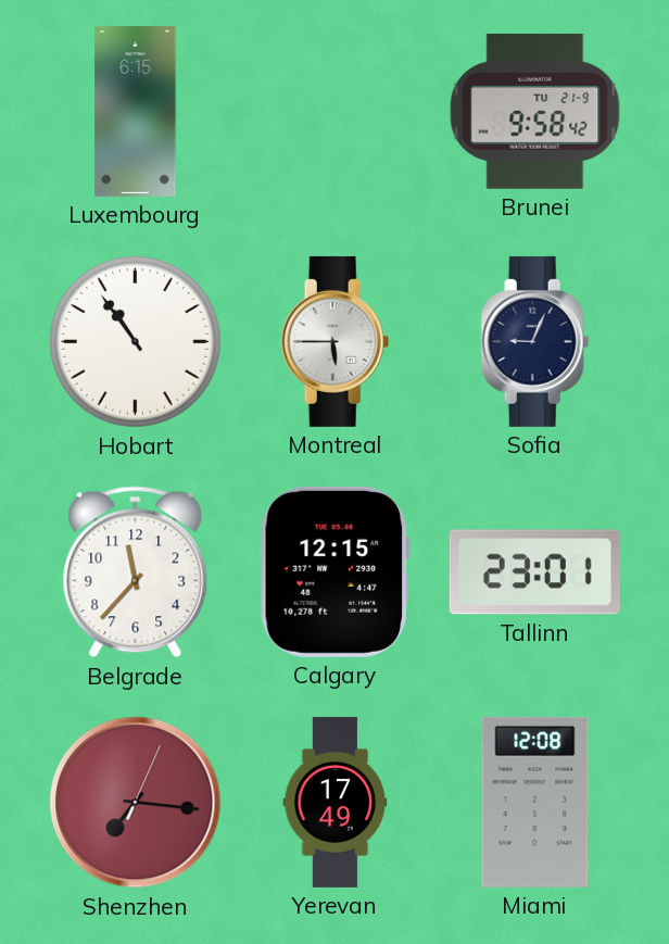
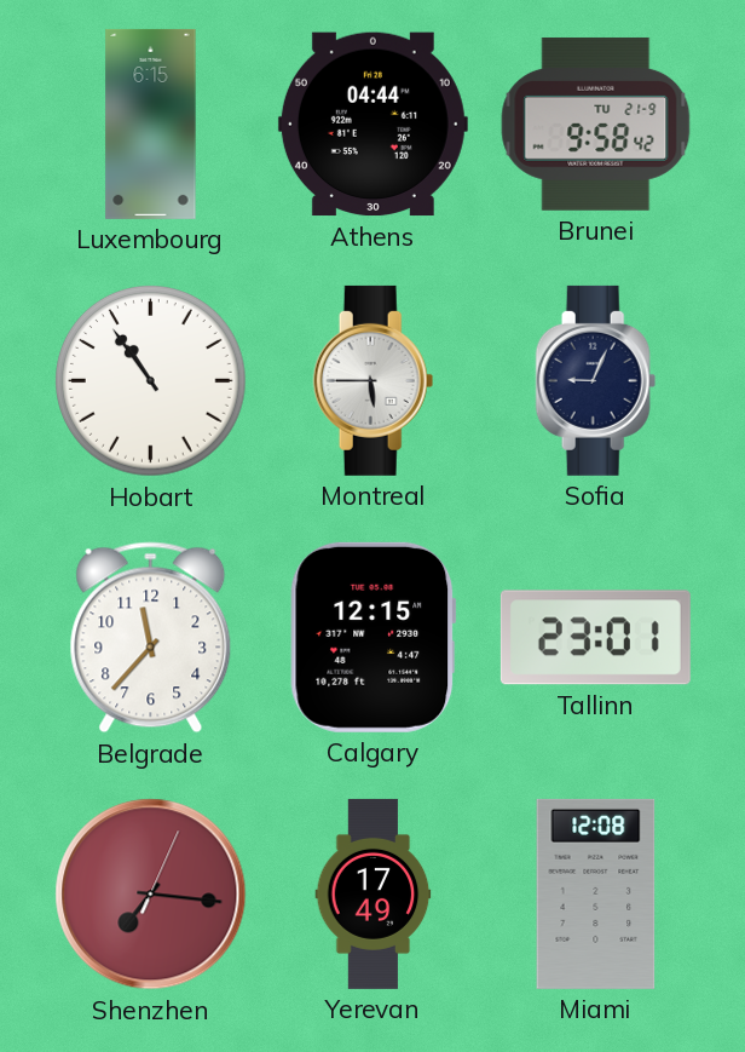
Athens: none -> 04:44
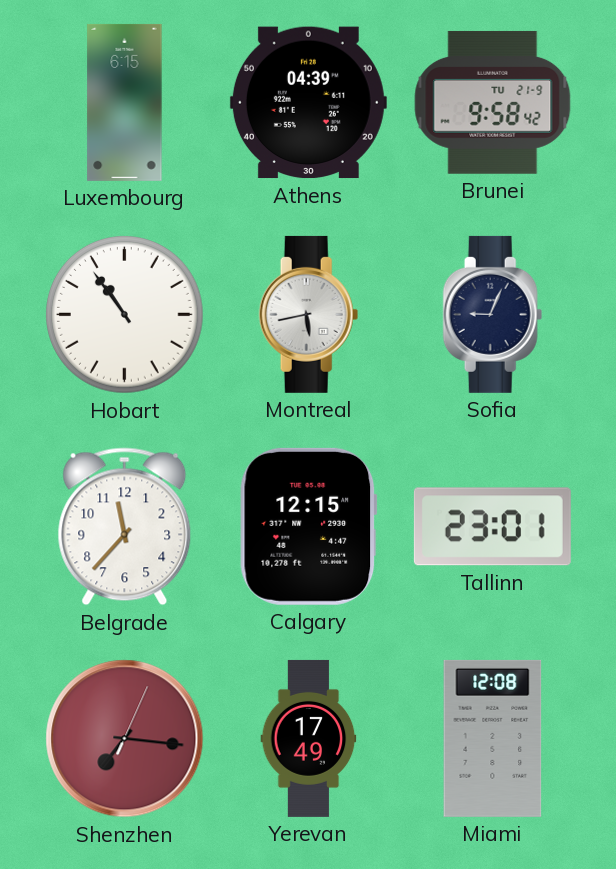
Athens: 04:44 -> 04:39
Montreal: 5:45 -> 5:43
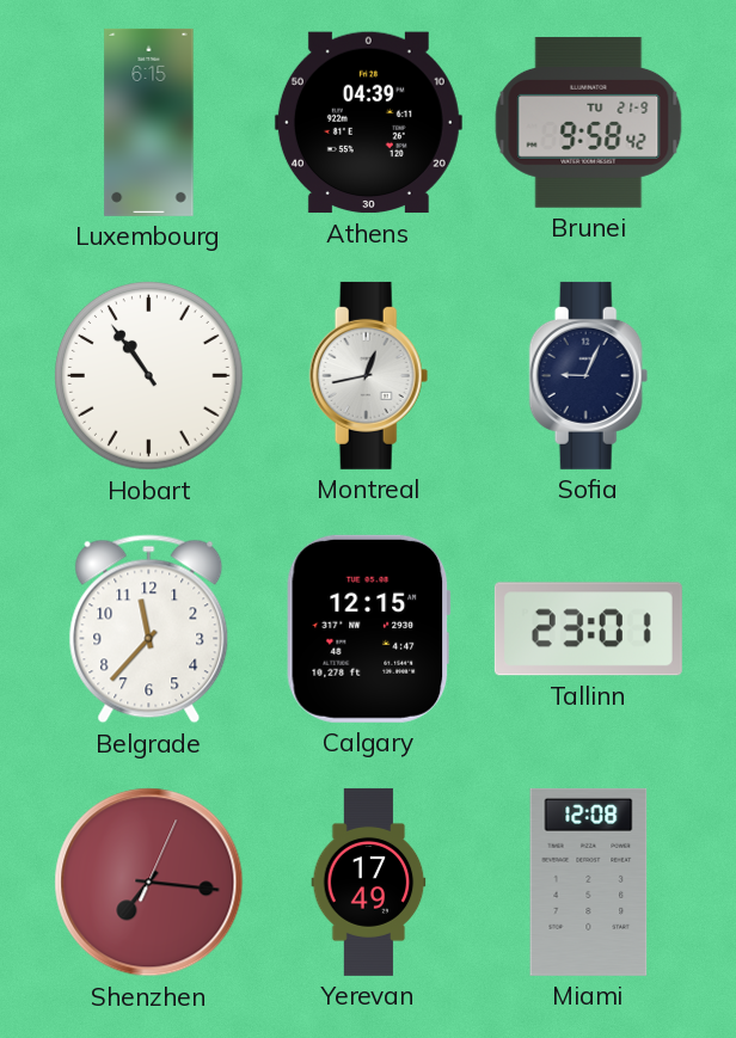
Montreal: 5:43 -> 12:43
